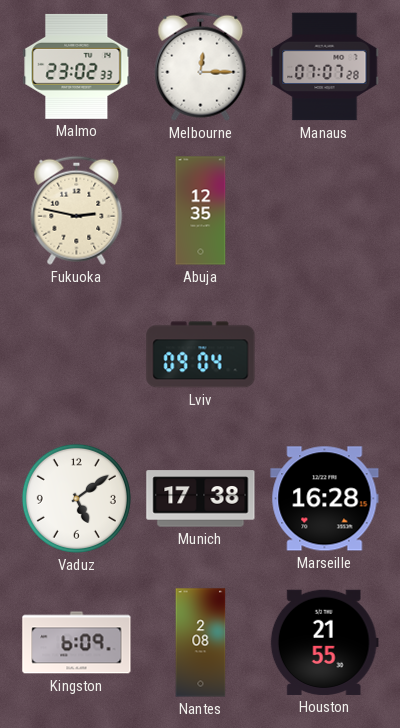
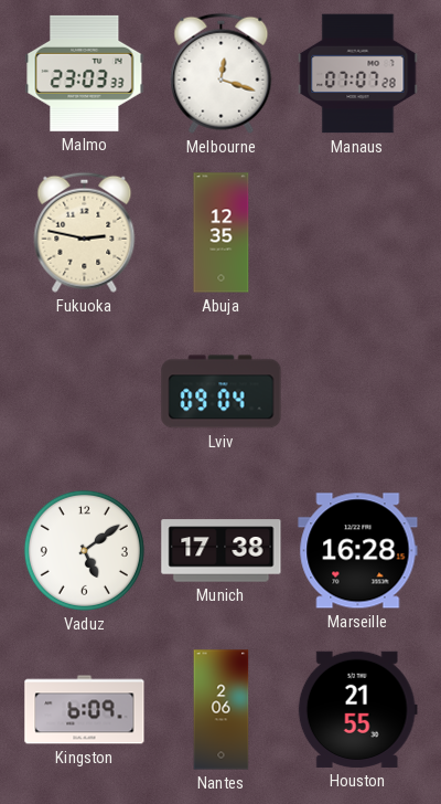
Malmo: 23:02 -> 23:03
Melbourne: 12:15 -> 12:18
Nantes: 2:08 -> 2:06
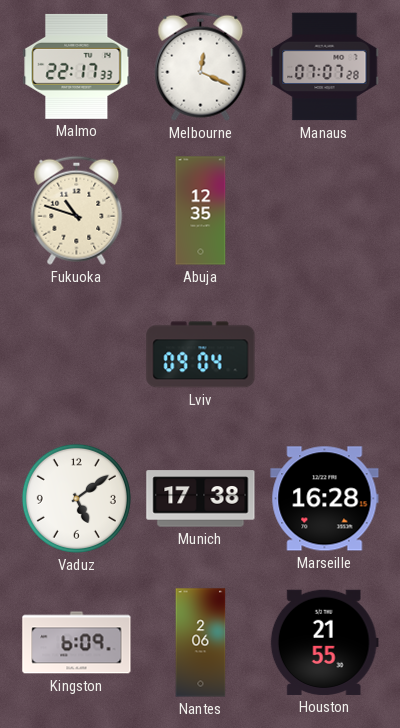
Malmo: 23:03 -> 22:17
Melbourne: 12:18 -> 12:19
Fukuoka: 2:47 -> 10:48
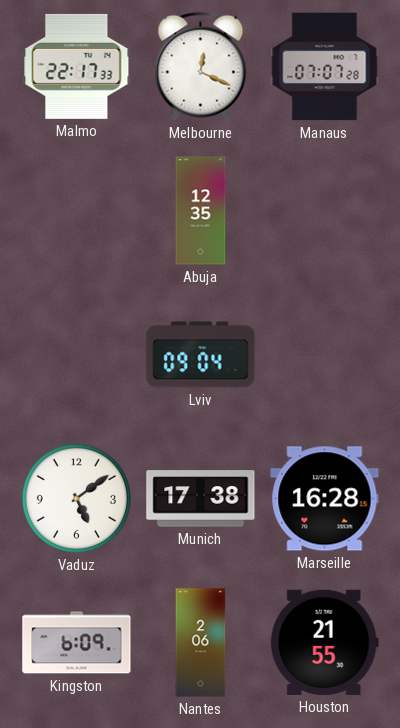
Fukuoka: 10:48 -> none
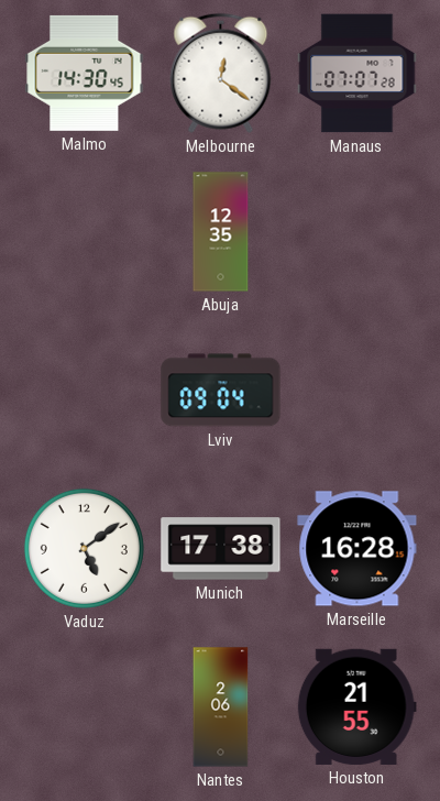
Malmo: 22:17 -> 14:30
Melbourne: 12:19 -> 12:21
Kingston: 6:09 -> none
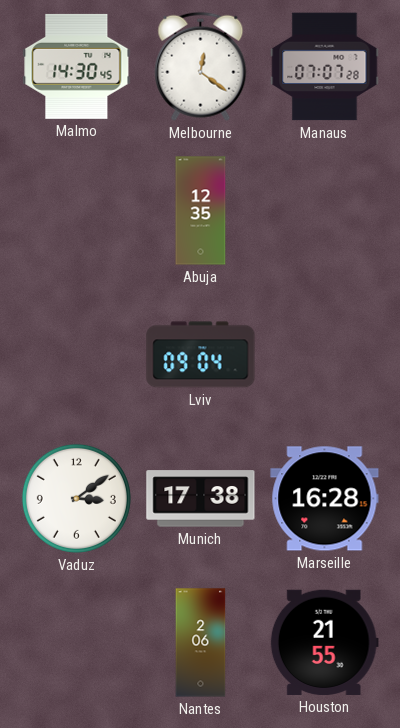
Vaduz: 5:09 -> 3:09
